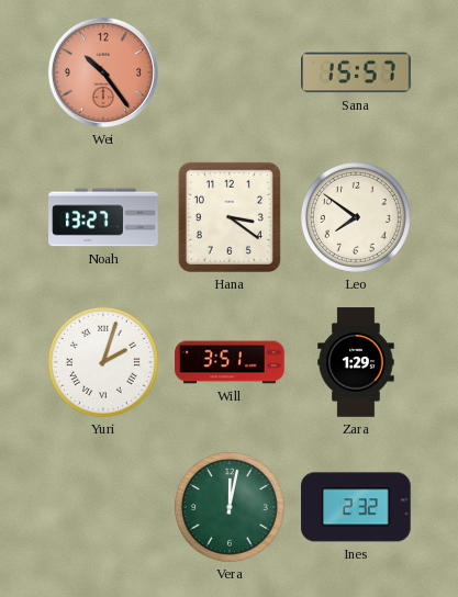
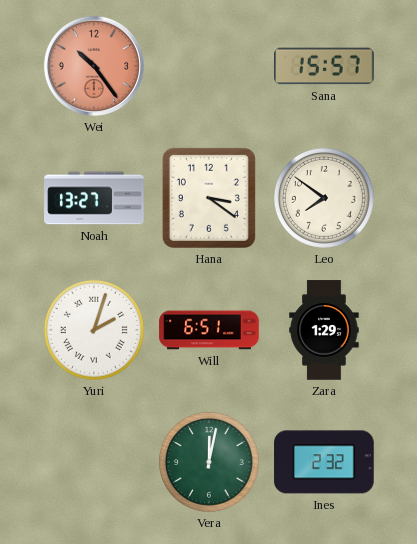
Will: 3:51 -> 6:51
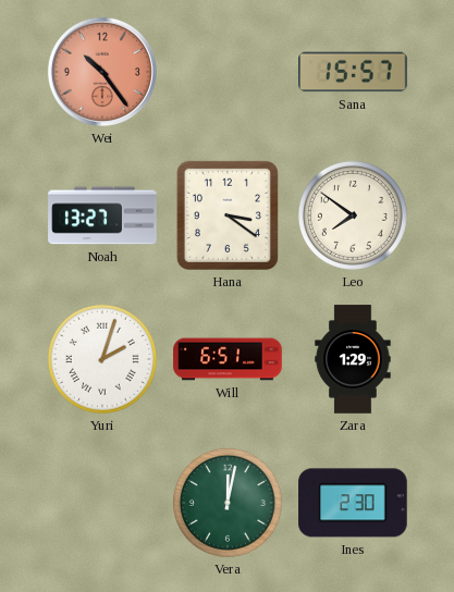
Ines: 2:32 -> 2:30
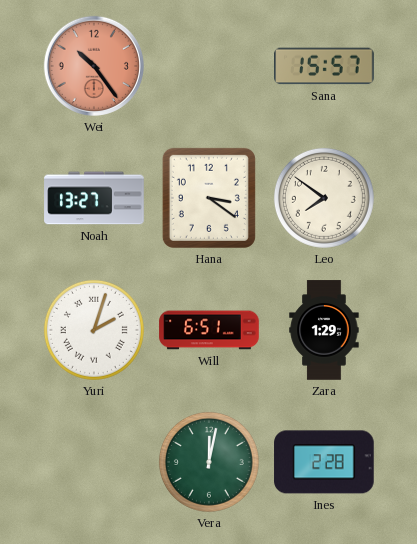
Ines: 2:30 -> 2:28
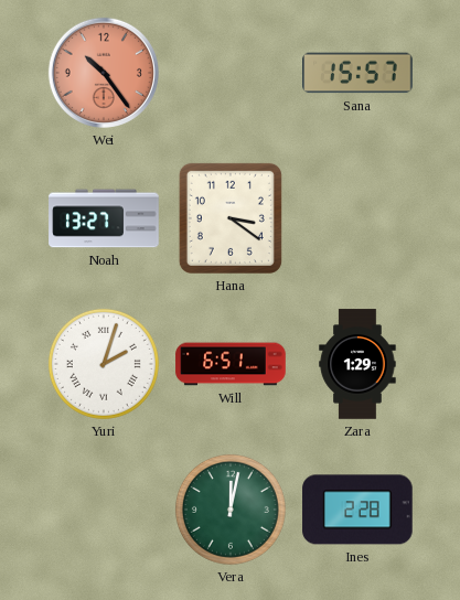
Leo: 7:51 -> none
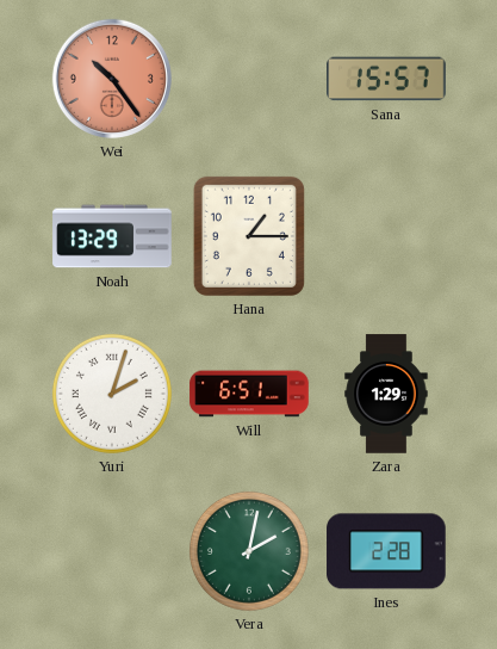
Noah: 13:27 -> 13:29
Hana: 3:21 -> 1:15
Vera: 12:02 -> 2:02
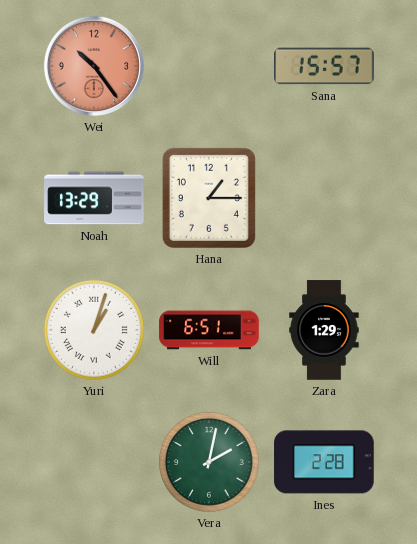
Yuri: 2:03 -> 1:03
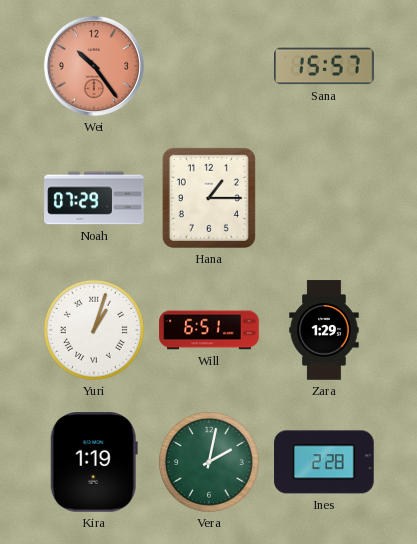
Noah: 13:29 -> 07:29
Kira: none -> 1:19
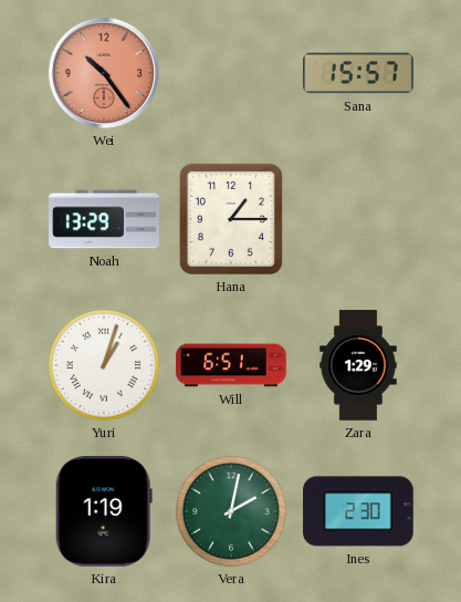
Noah: 07:29 -> 13:29
Ines: 2:28 -> 2:30
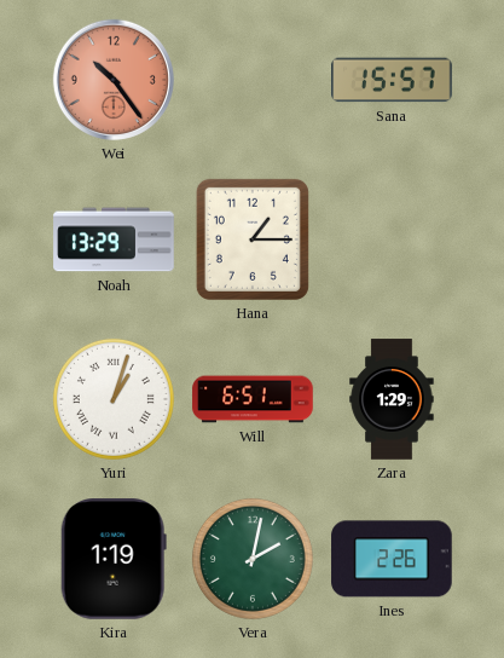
Ines: 2:30 -> 2:26
